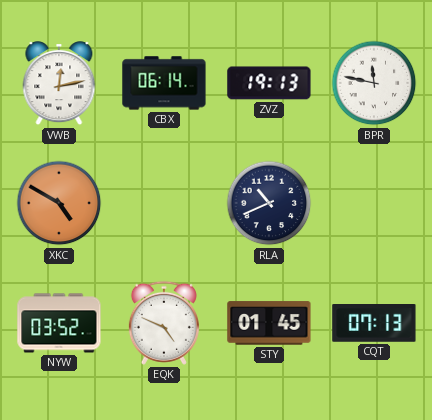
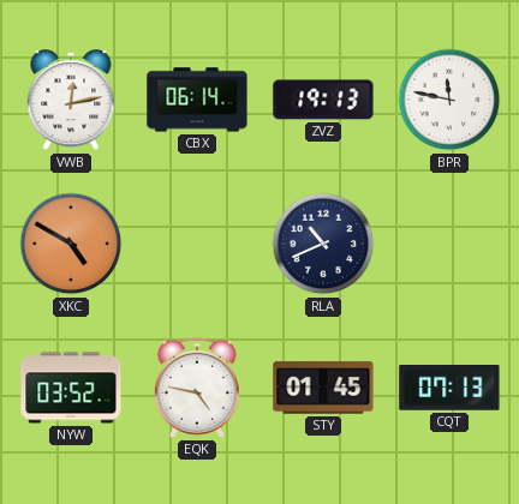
EQK: 4:49 -> 4:47
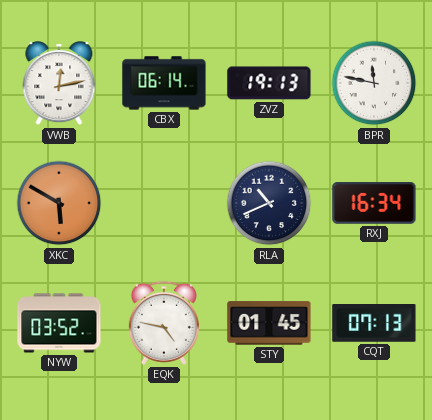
XKC: 4:50 -> 5:50
RXJ: none -> 16:34
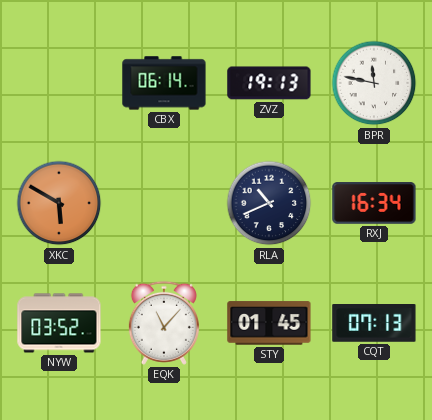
VWB: 12:13 -> none
EQK: 4:47 -> 11:07
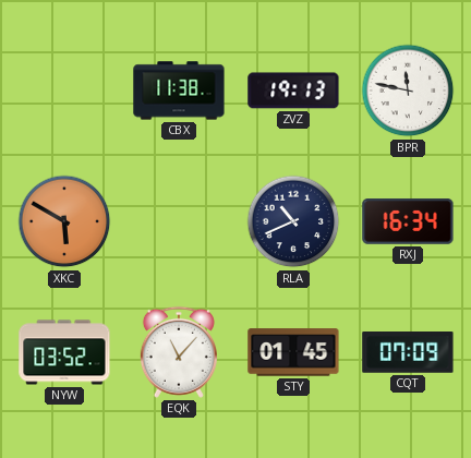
CBX: 06:14 -> 11:38
CQT: 07:13 -> 07:09
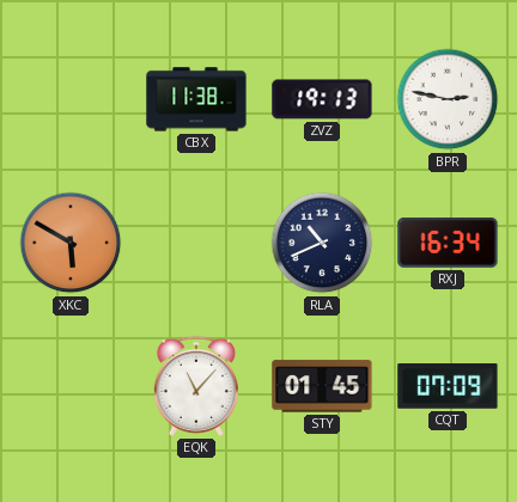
BPR: 11:47 -> 2:47
NYW: 03:52 -> none
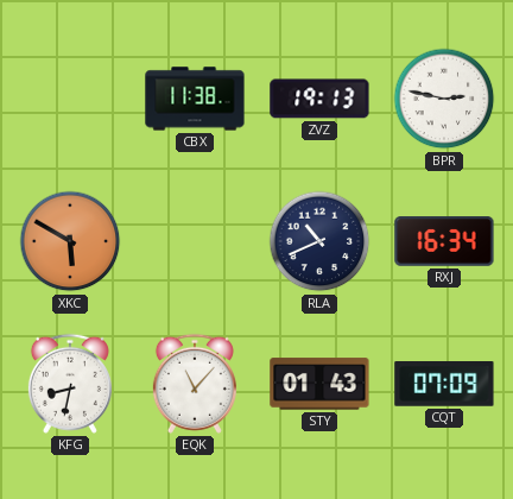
KFG: none -> 8:32
STY: 01:45 -> 01:43
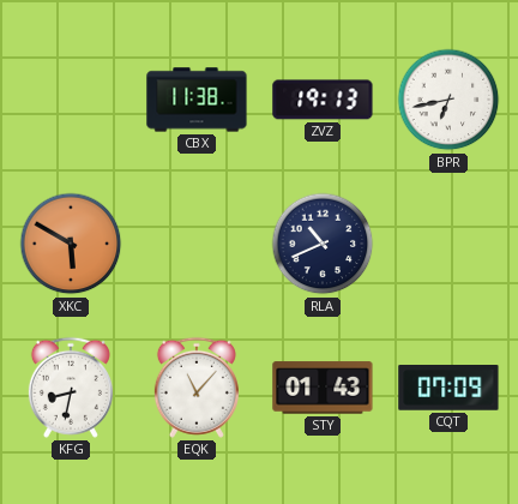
BPR: 2:47 -> 6:43
RXJ: 16:34 -> none
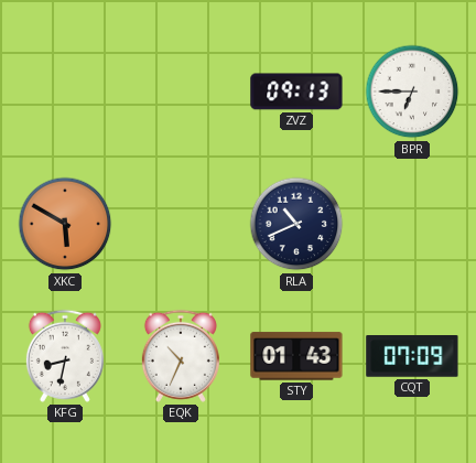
CBX: 11:38 -> none
ZVZ: 19:13 -> 09:13
BPR: 6:43 -> 6:45
EQK: 11:07 -> 10:34
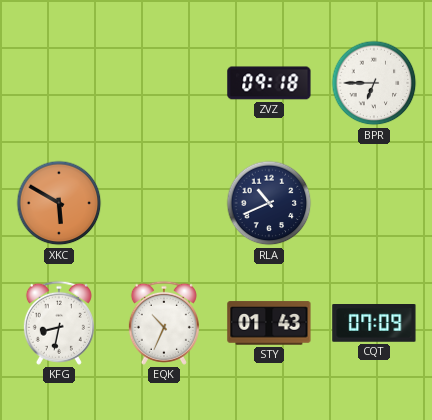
ZVZ: 09:13 -> 09:18
